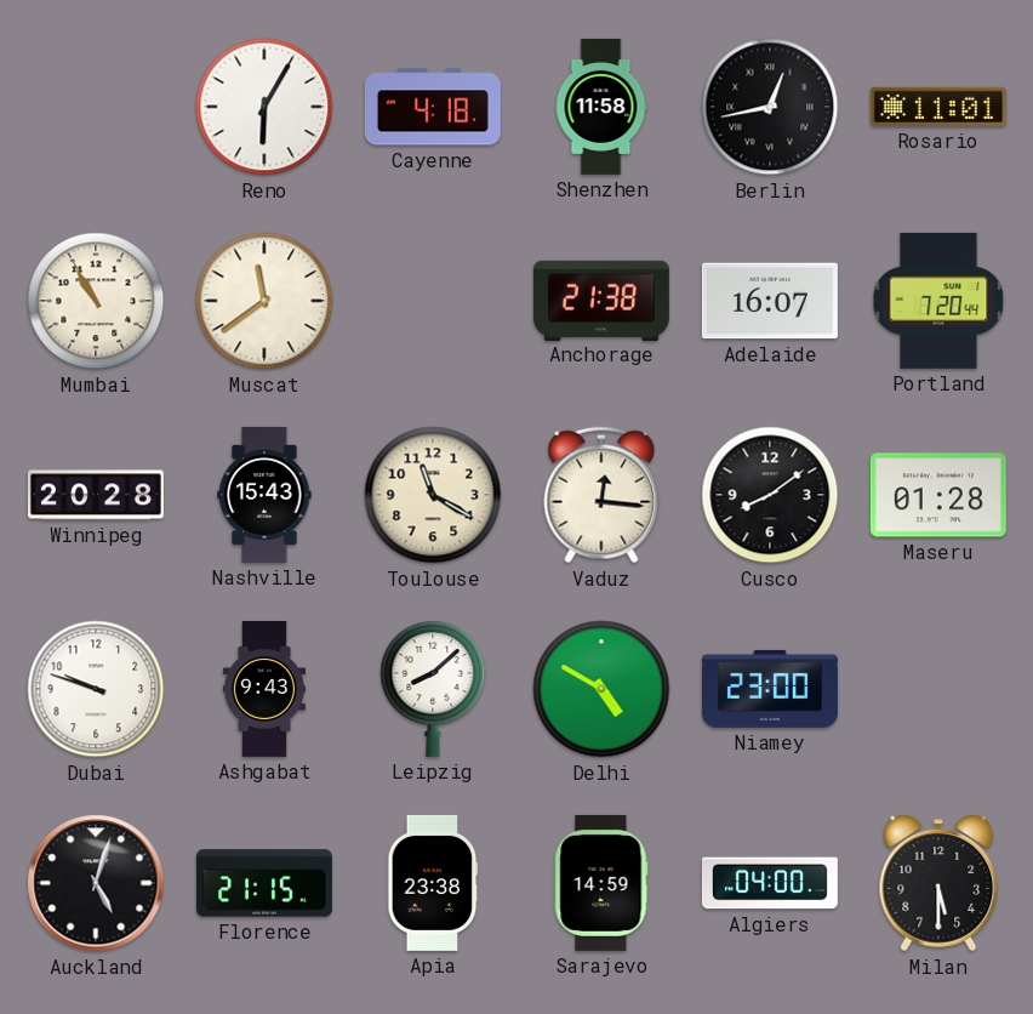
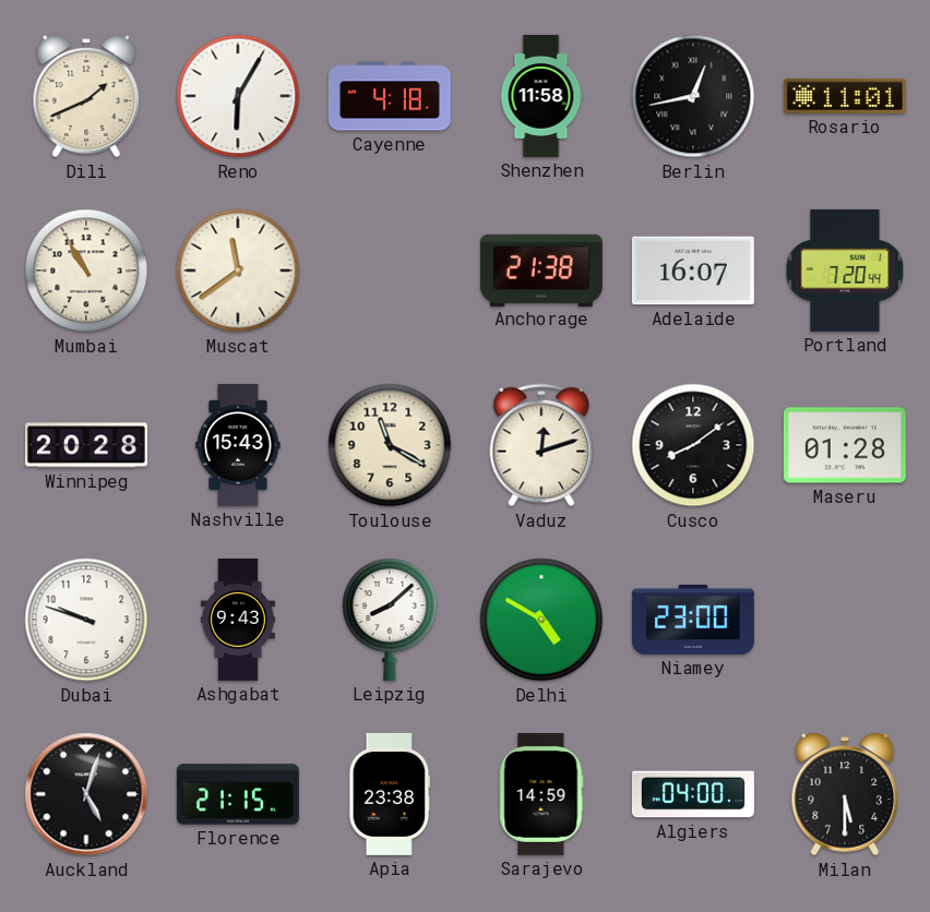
Dili: none -> 1:41
Vaduz: 12:16 -> 12:12
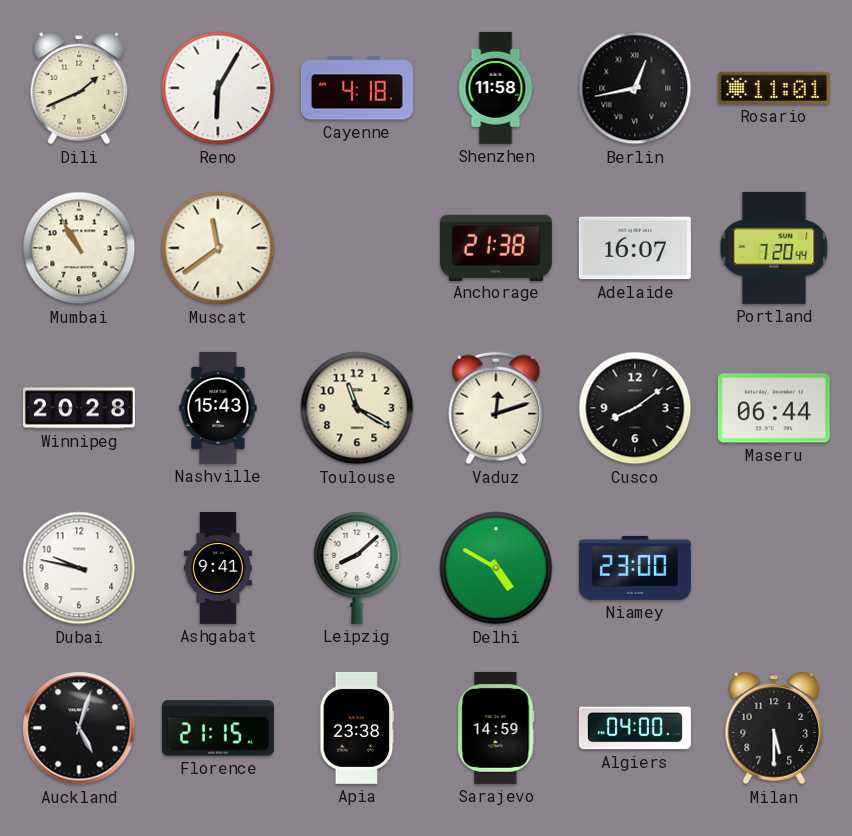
Maseru: 01:28 -> 06:44
Dubai: 9:48 -> 9:47
Ashgabat: 9:43 -> 9:41
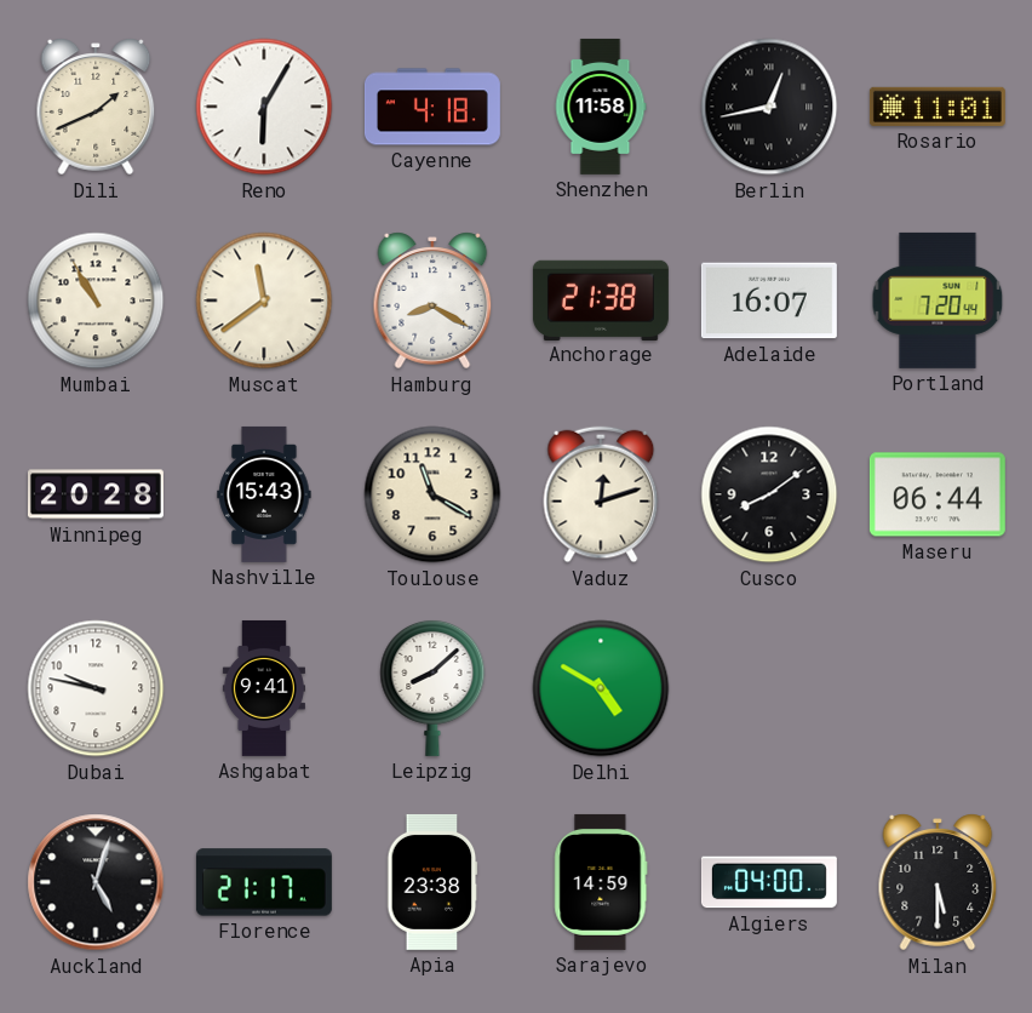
Hamburg: none -> 8:20
Niamey: 23:00 -> none
Florence: 21:15 -> 21:17
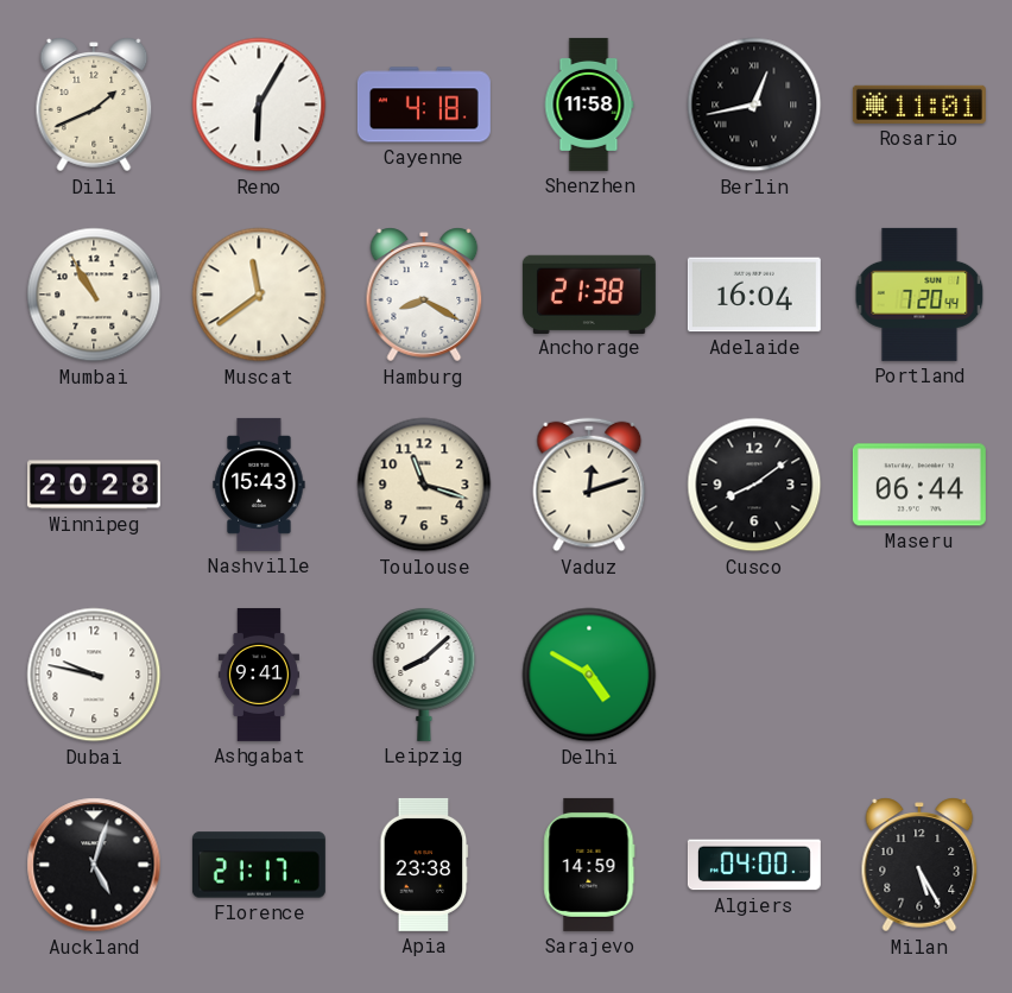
Adelaide: 16:07 -> 16:04
Toulouse: 11:20 -> 11:18
Milan: 5:30 -> 5:25
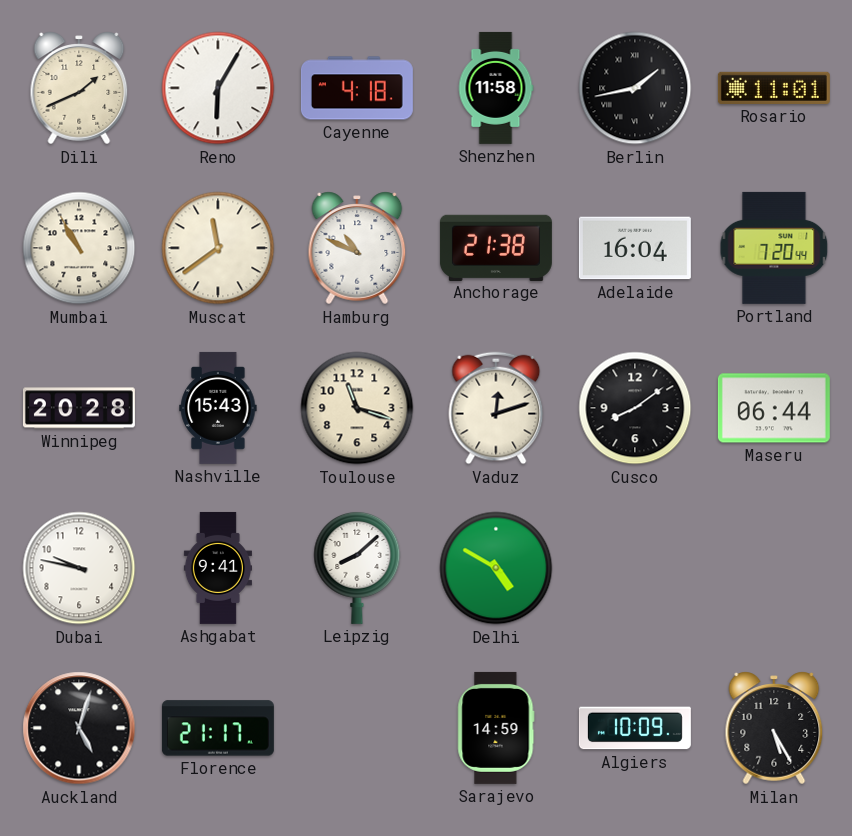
Berlin: 12:43 -> 1:43
Hamburg: 8:20 -> 10:49
Apia: 23:38 -> none
Algiers: 04:00 -> 10:09
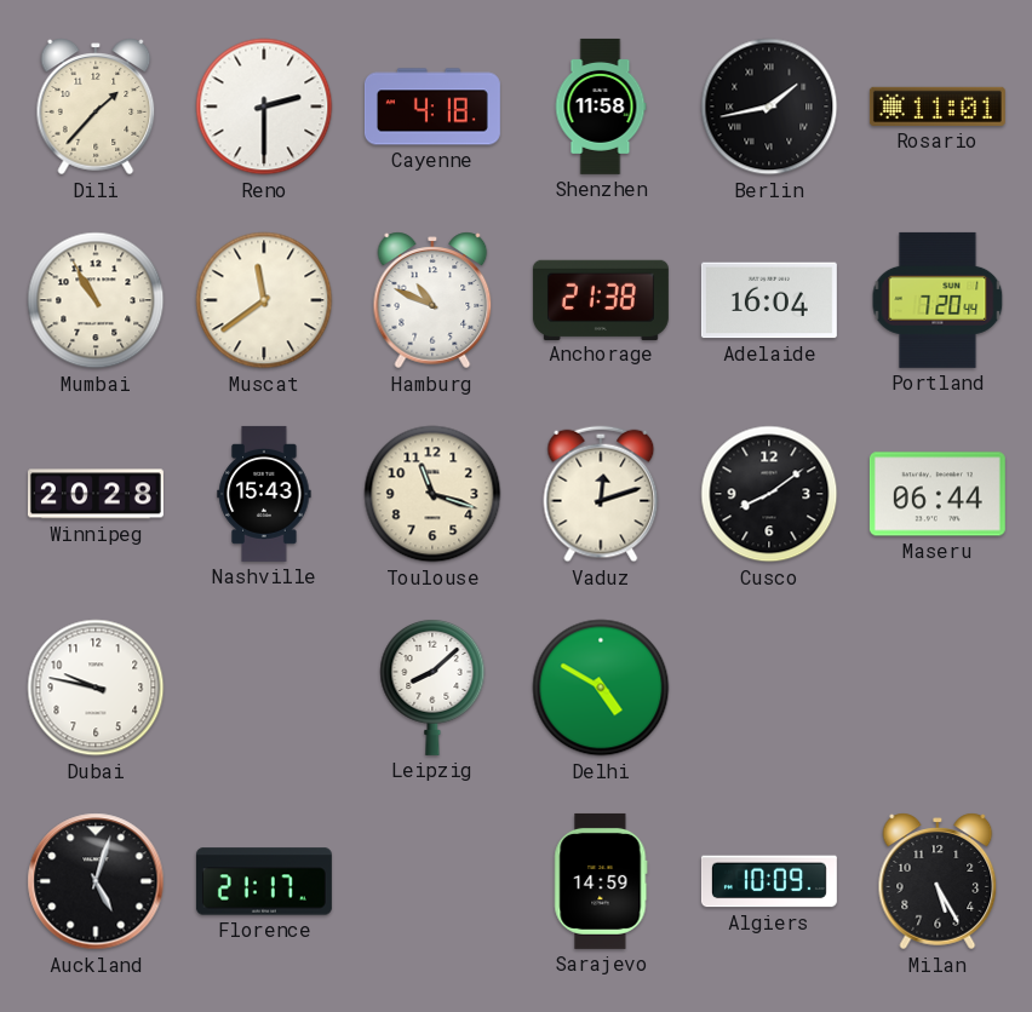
Dili: 1:41 -> 1:37
Reno: 6:05 -> 2:30
Ashgabat: 9:41 -> none
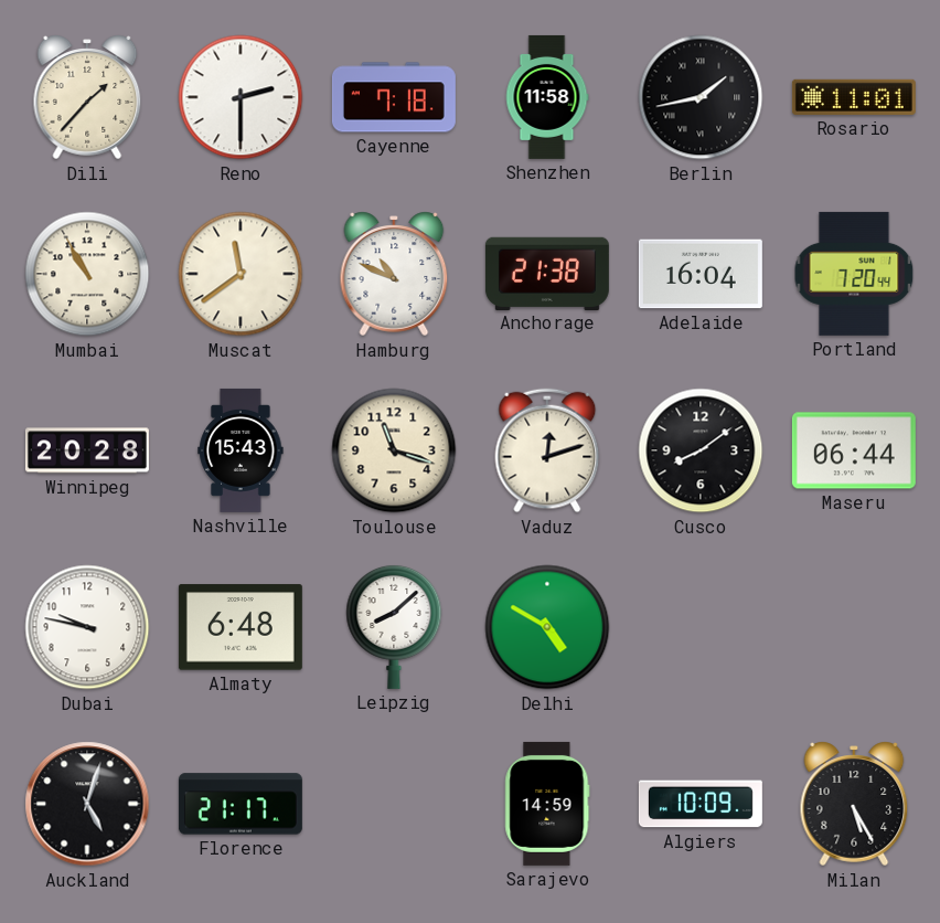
Cayenne: 4:18 -> 7:18
Almaty: none -> 6:48
